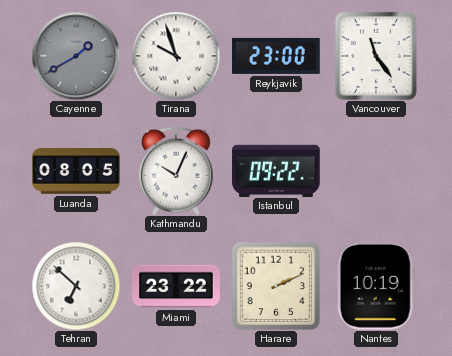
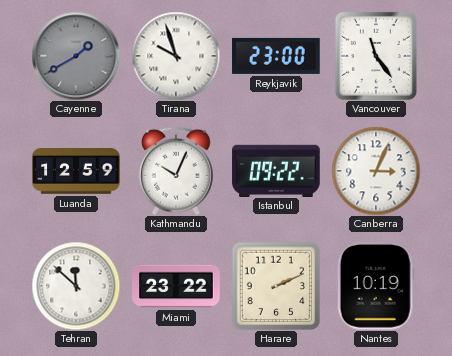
Luanda: 08:05 -> 12:59
Canberra: none -> 3:04
Tehran: 6:52 -> 11:52
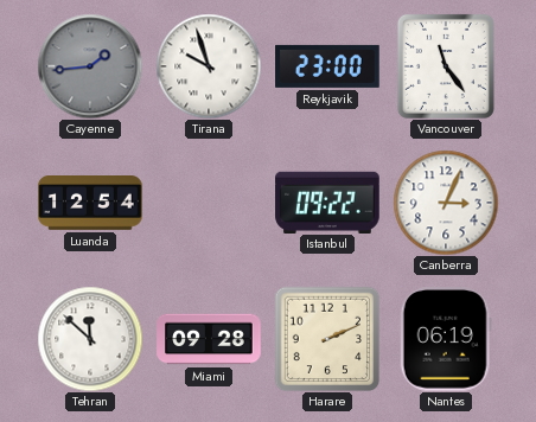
Cayenne: 1:40 -> 1:44
Luanda: 12:59 -> 12:54
Kathmandu: 10:04 -> none
Miami: 23:22 -> 09:28
Nantes: 10:19 -> 06:19
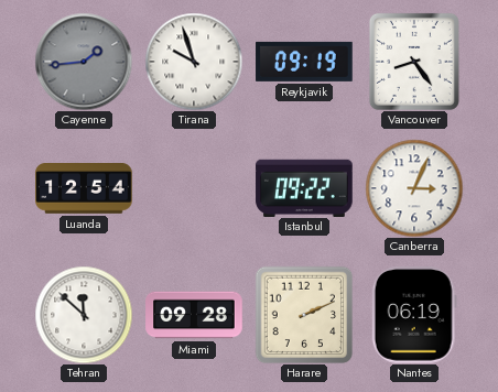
Reykjavik: 23:00 -> 09:19
Vancouver: 11:24 -> 8:24
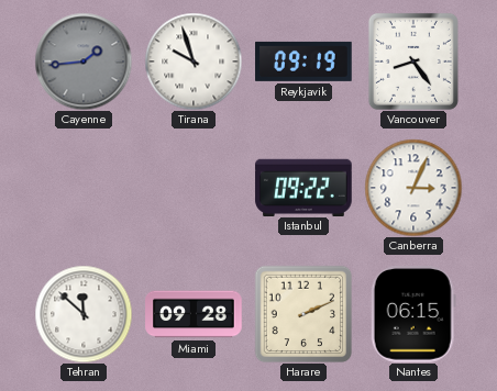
Luanda: 12:54 -> none
Nantes: 06:19 -> 06:15
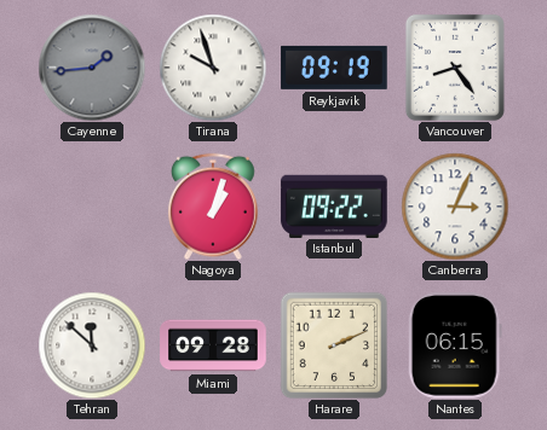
Nagoya: none -> 1:03
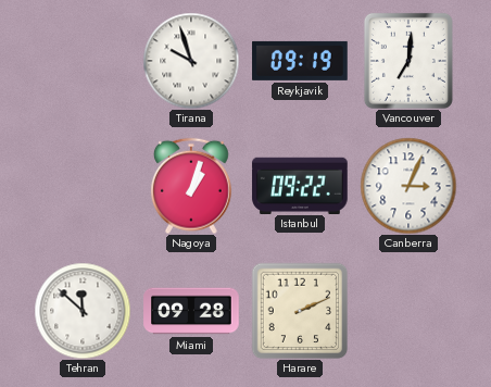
Cayenne: 1:44 -> none
Vancouver: 8:24 -> 7:01
Nantes: 06:15 -> none
